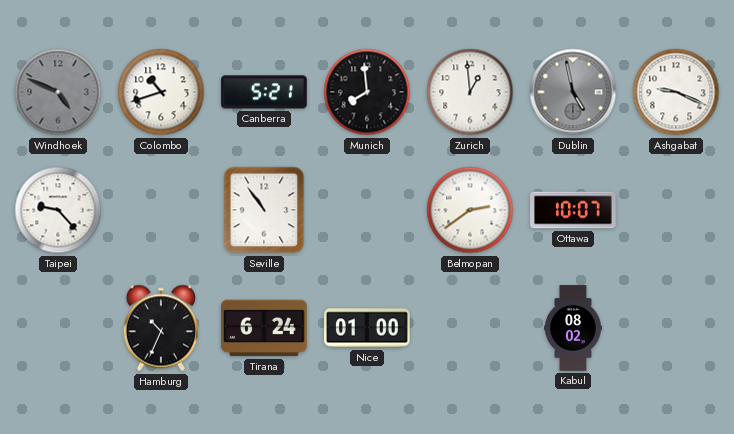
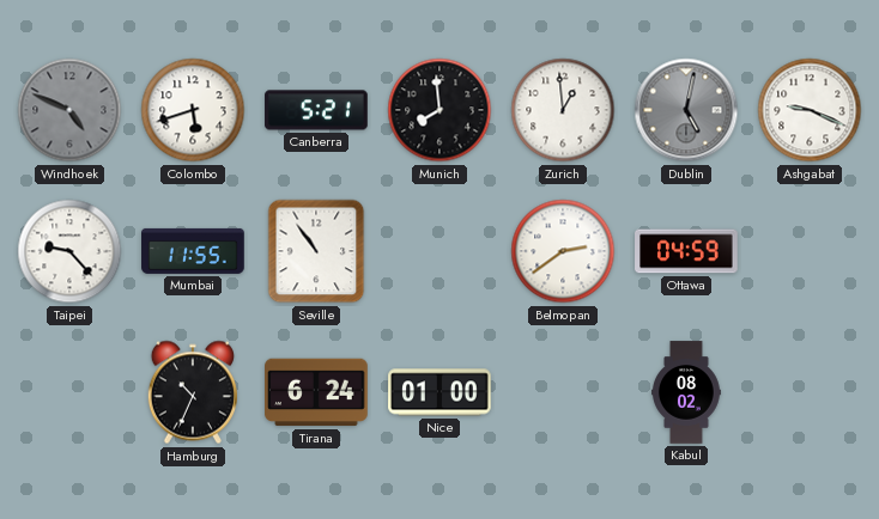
Colombo: 10:42 -> 5:42
Dublin: 4:58 -> 5:02
Mumbai: none -> 11:55
Ottawa: 10:07 -> 04:59
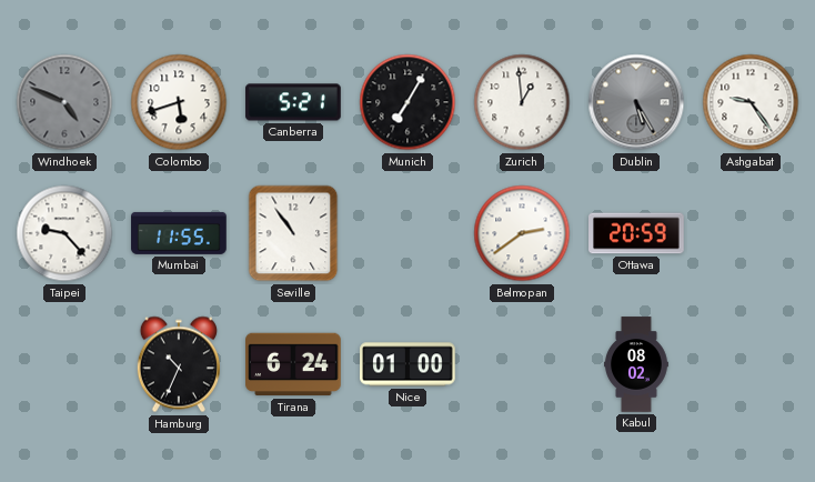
Munich: 7:59 -> 7:05
Dublin: 5:02 -> 5:25
Ashgabat: 9:19 -> 9:24
Ottawa: 04:59 -> 20:59
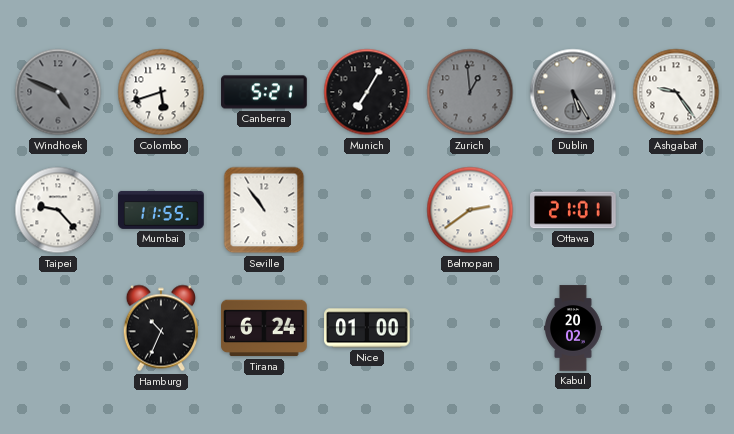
Zurich dial: white -> grey
Ottawa: 20:59 -> 21:01
Kabul: 08:02 -> 20:02
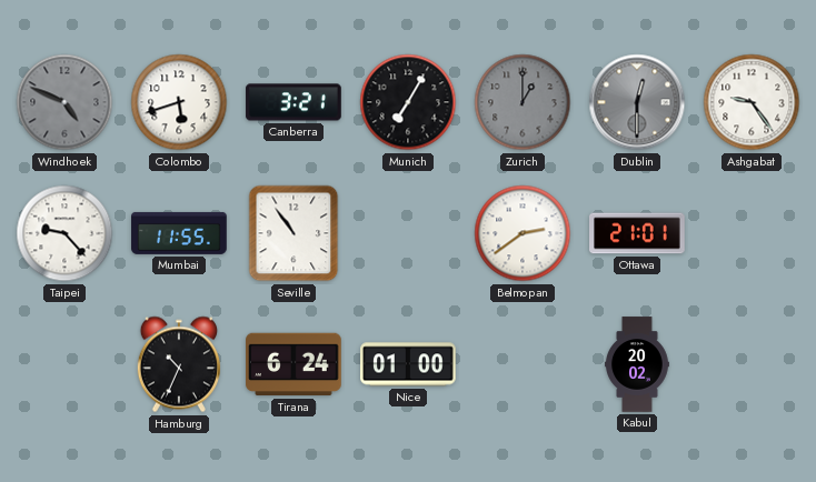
Canberra: 5:21 -> 3:21
Zurich: 12:59 -> 1:00
Dublin: 5:25 -> 12:30
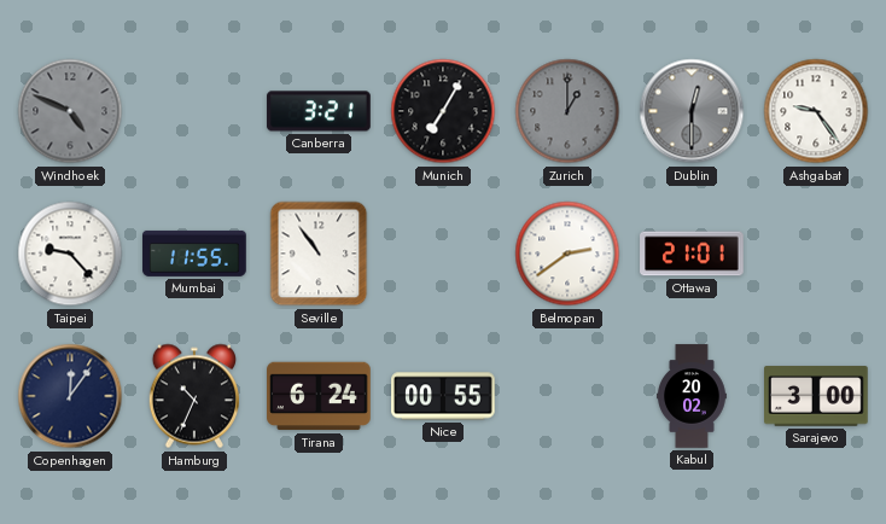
Colombo: 5:42 -> none
Copenhagen: none -> 12:06
Nice: 01:00 -> 00:55
Sarajevo: none -> 3:00
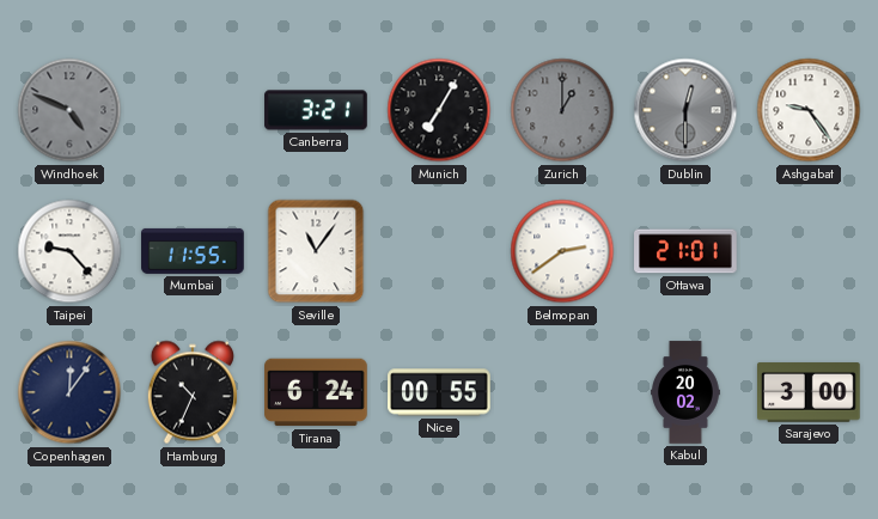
Seville: 10:54 -> 11:06
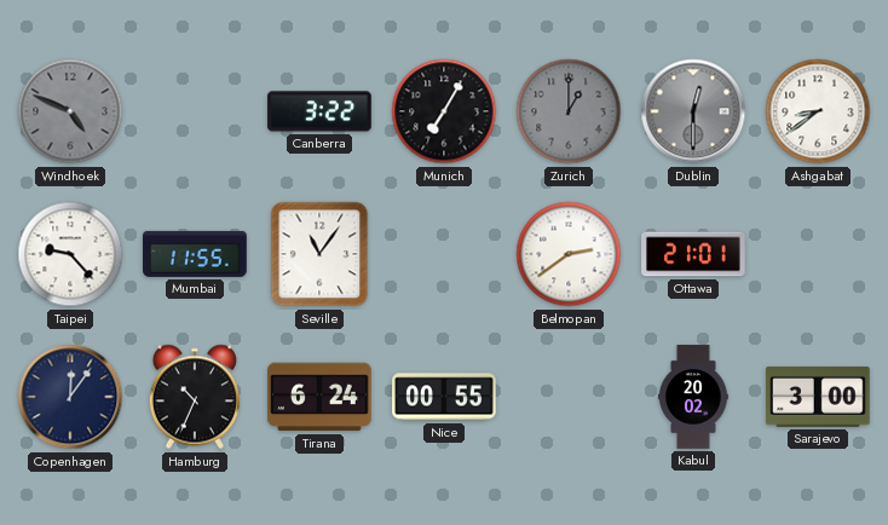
Canberra: 3:21 -> 3:22
Ashgabat: 9:24 -> 8:39
